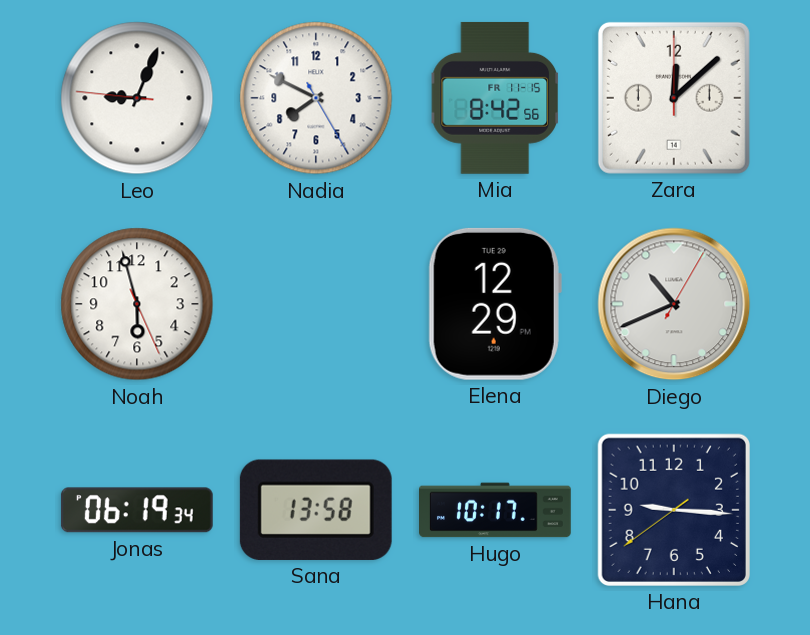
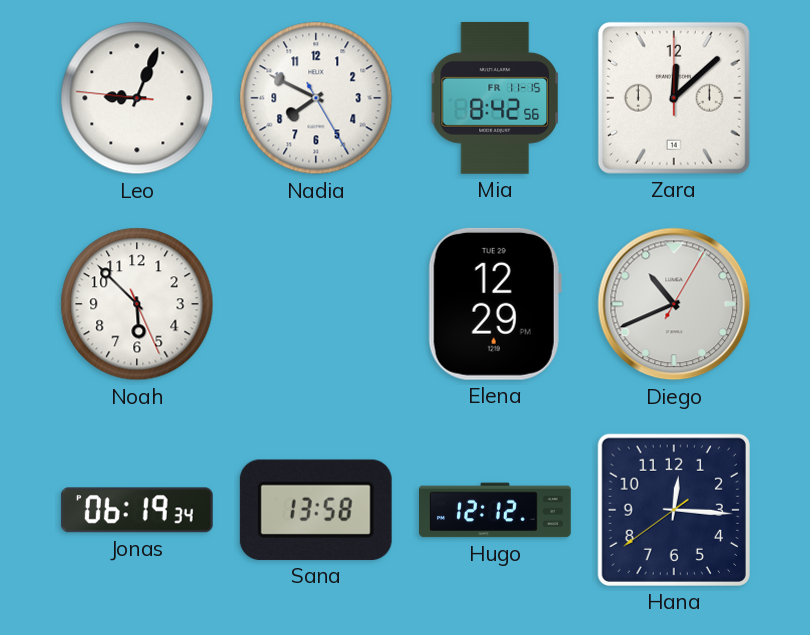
Noah: 5:57 -> 5:52
Hugo: 10:17 -> 12:12
Hana: 9:15 -> 12:15
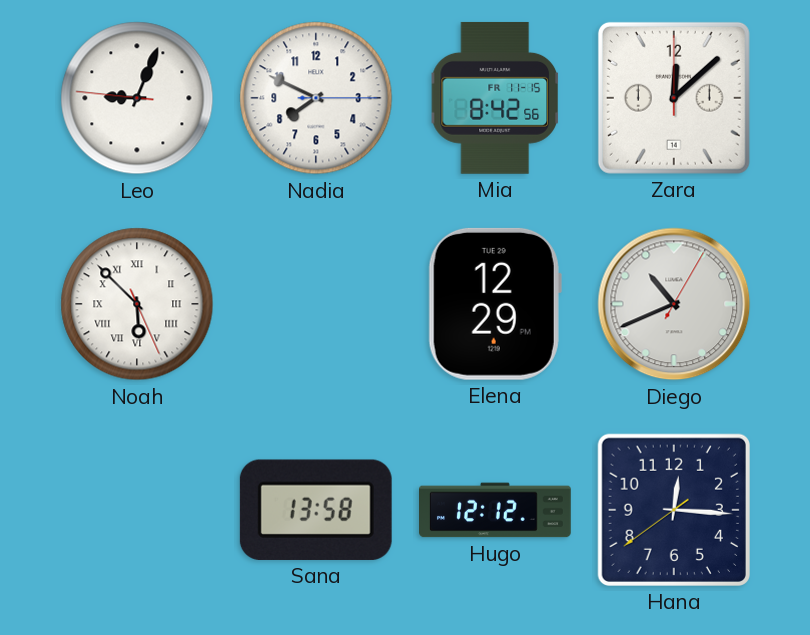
Nadia: 7:49:25 -> 7:49:15
Noah numerals: Arabic -> Roman
Jonas: 06:19 -> none
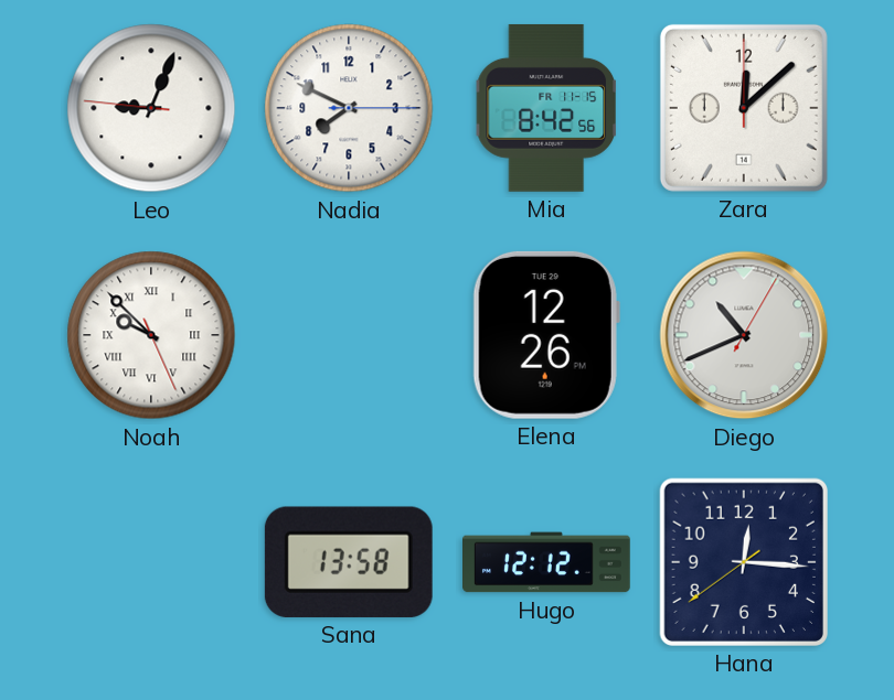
Noah: 5:52 -> 9:52
Elena: 12:29 -> 12:26
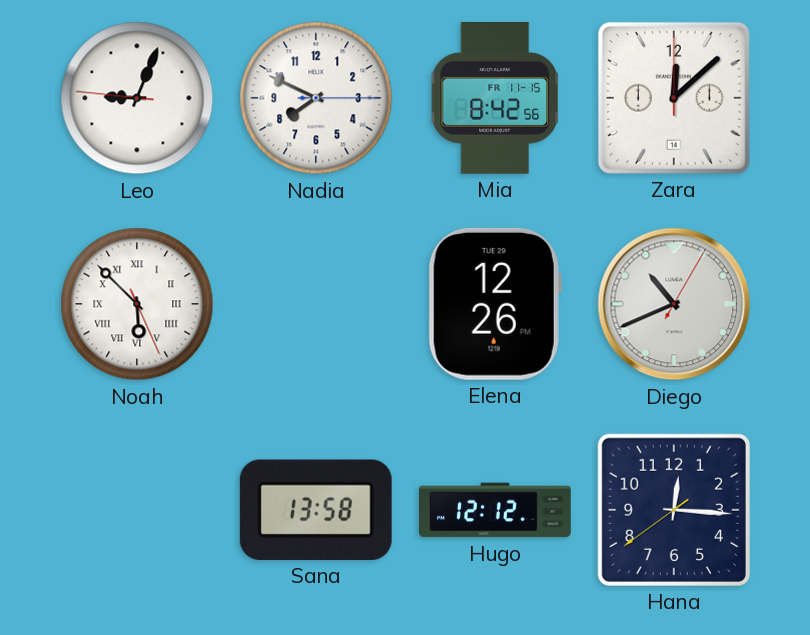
Noah: 9:52 -> 5:52
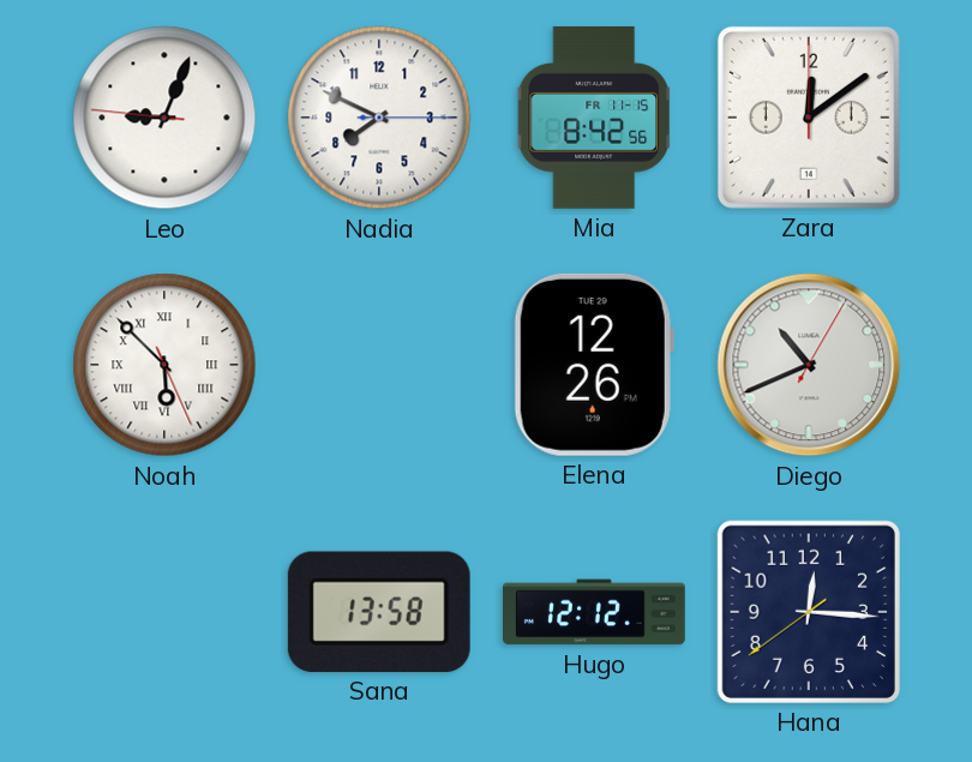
Zara: 12:08 -> 12:09
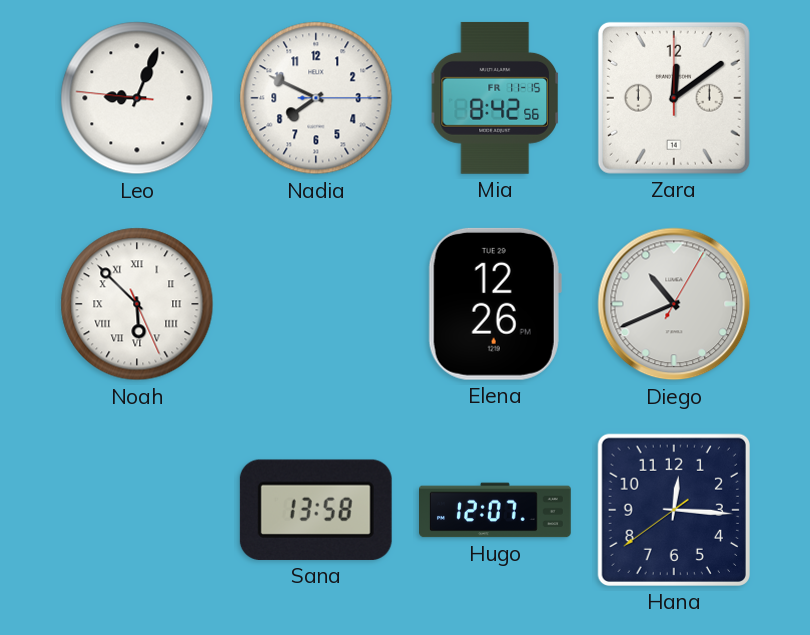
Hugo: 12:12 -> 12:07
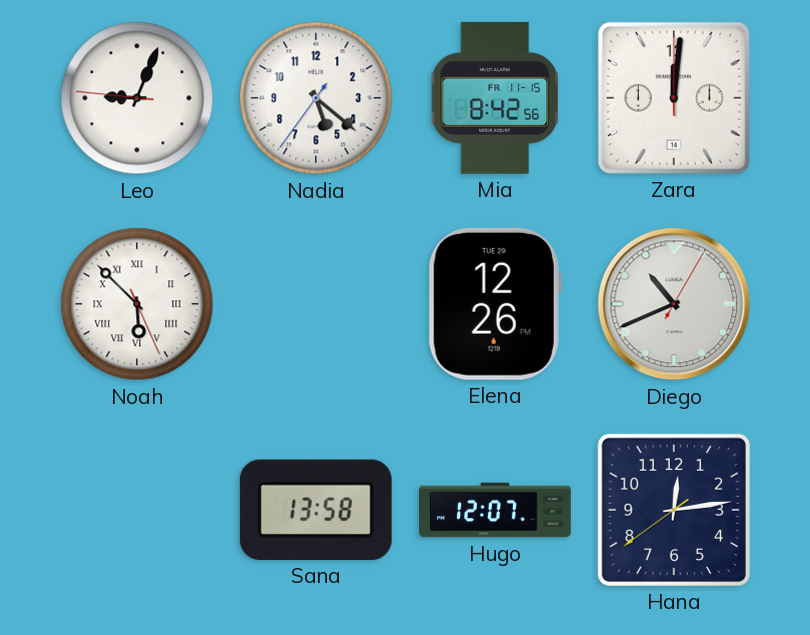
Nadia: 7:49 -> 5:21
Zara: 12:09 -> 12:01
Hana: 12:15 -> 12:13
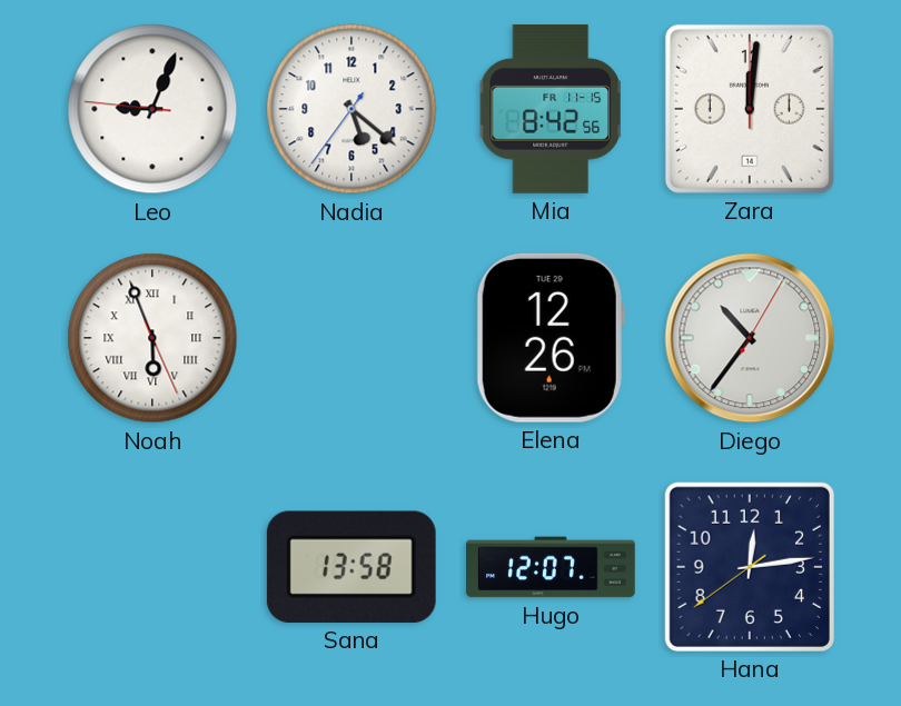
Noah: 5:52 -> 5:56
Diego: 10:41 -> 10:36
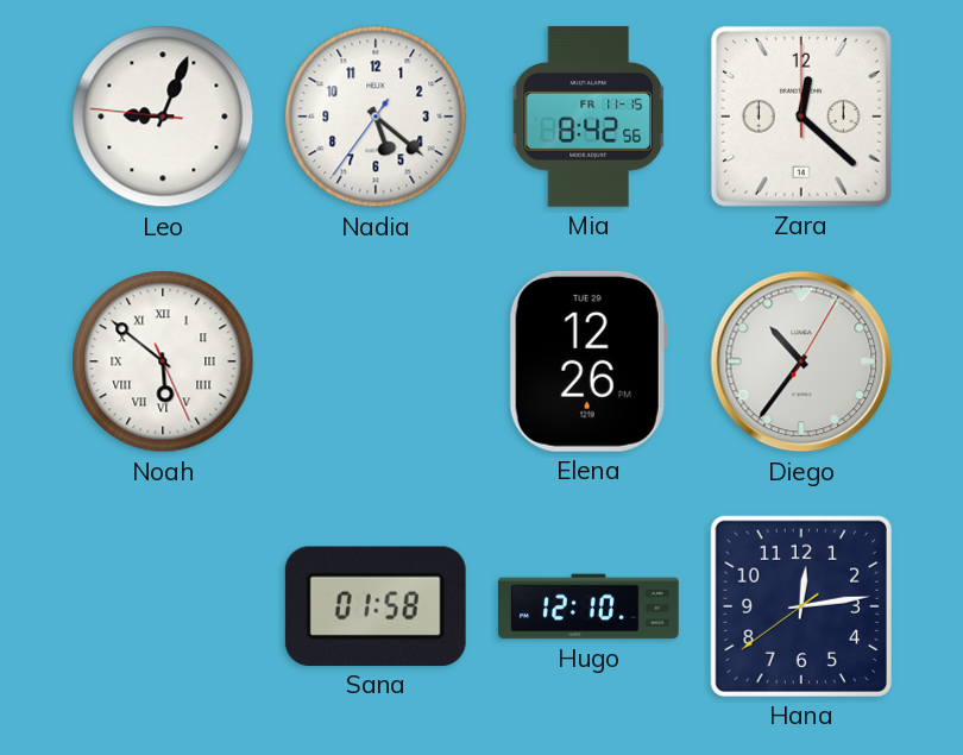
Zara: 12:01 -> 12:22
Noah: 5:56 -> 5:51
Sana: 13:58 -> 01:58
Hugo: 12:07 -> 12:10
